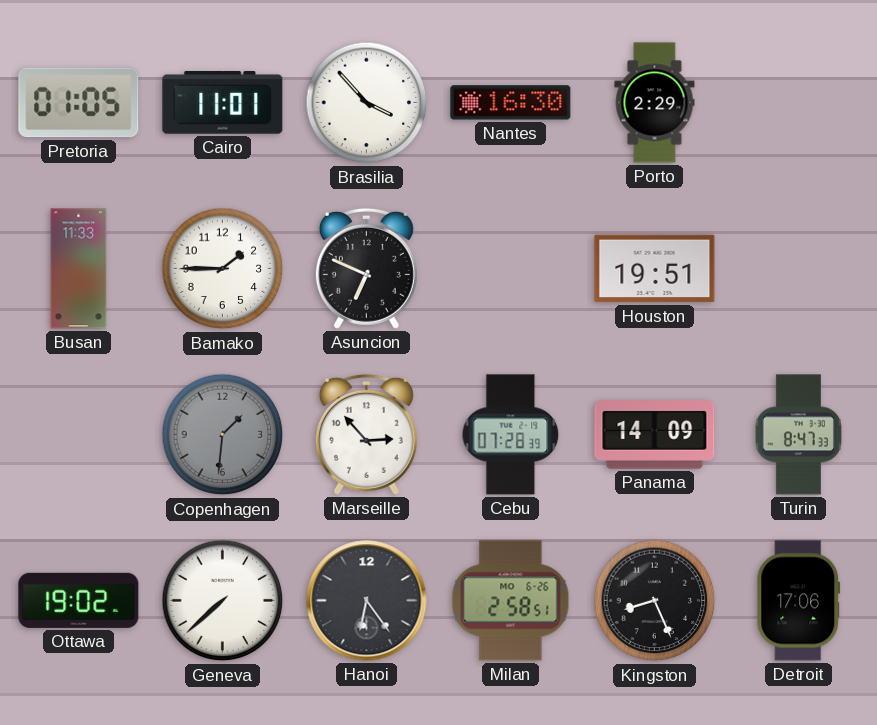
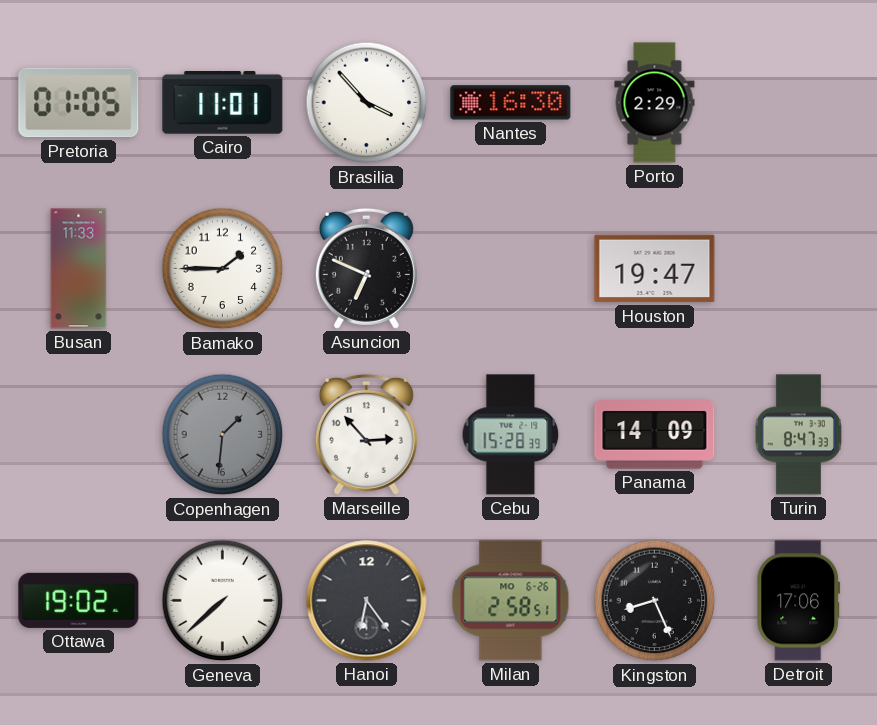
Houston: 19:51 -> 19:47
Cebu: 07:28 -> 15:28
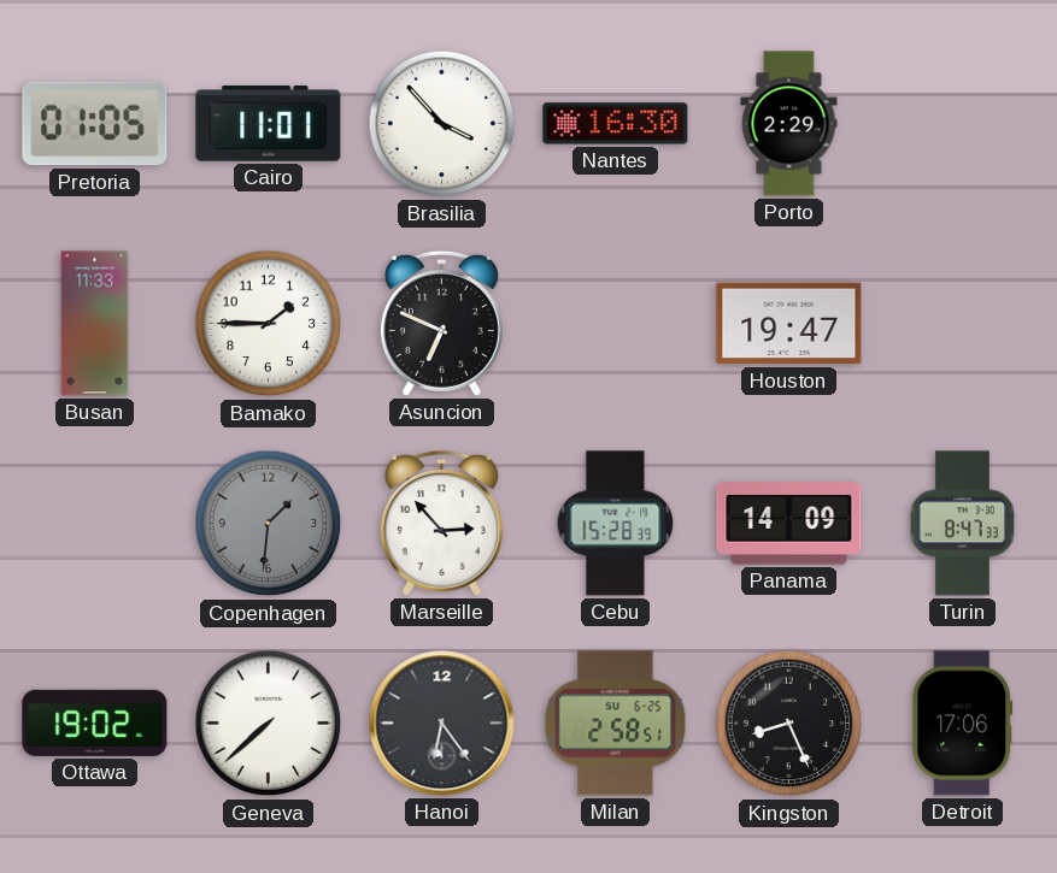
Milan date: MO 6-26 -> SU 6-25
